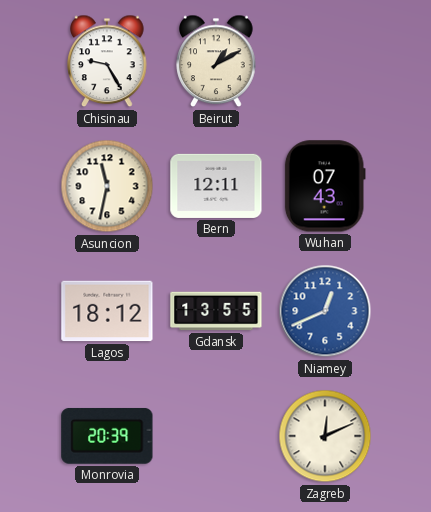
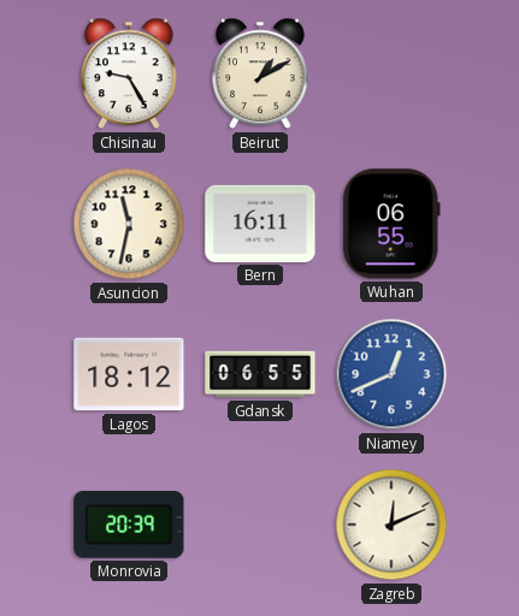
Bern: 12:11 -> 16:11
Wuhan: 07:43 -> 06:55
Gdansk: 13:55 -> 06:55
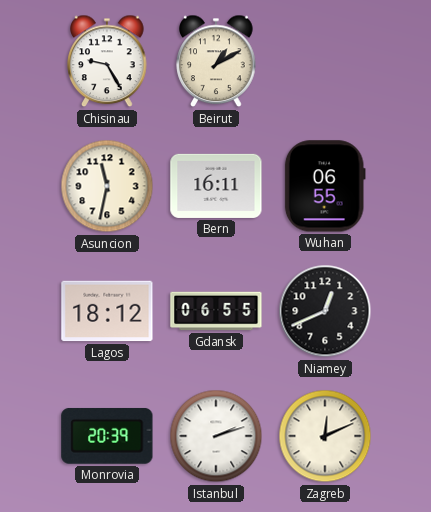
Niamey dial: blue -> black
Istanbul: none -> 2:12
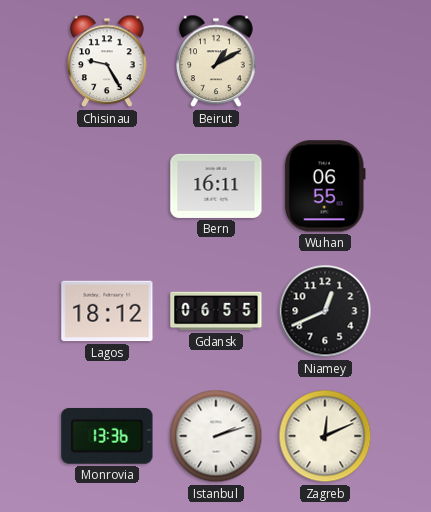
Asuncion: 11:32 -> none
Monrovia: 20:39 -> 13:36
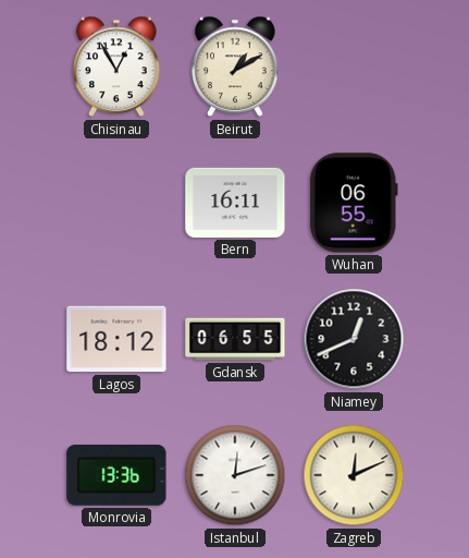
Chisinau: 9:25 -> 12:55
Istanbul: 2:12 -> 12:12
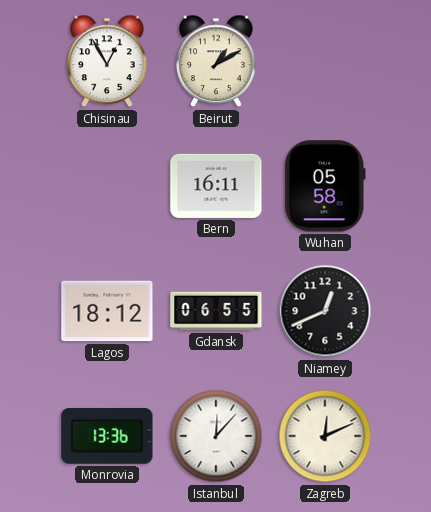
Wuhan: 06:55 -> 05:58
Istanbul: 12:12 -> 12:07
